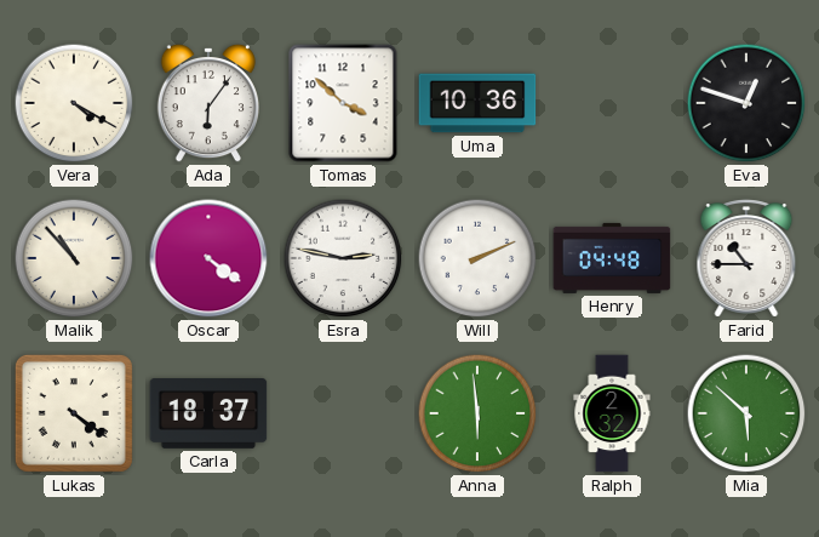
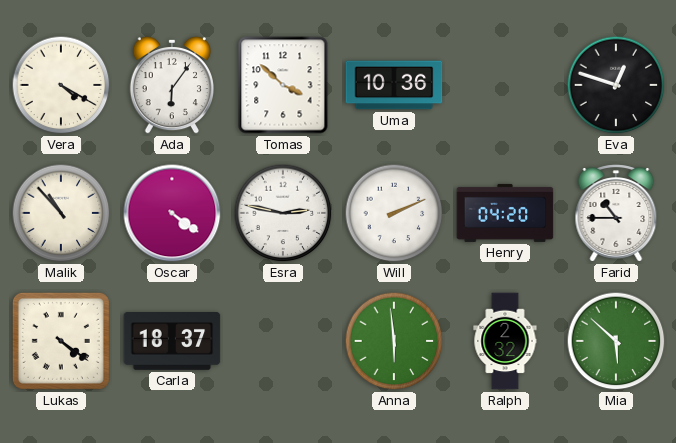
Henry: 04:48 -> 04:20
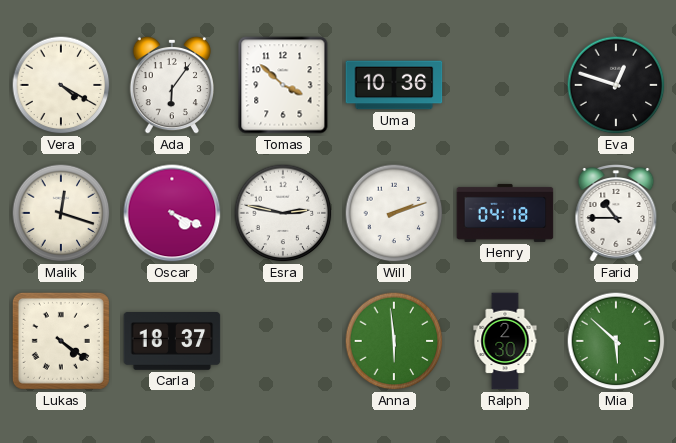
Malik: 10:53 -> 12:18
Oscar: 4:21 -> 4:19
Will: 2:11 -> 2:12
Henry: 04:20 -> 04:18
Ralph: 2:32 -> 2:30
